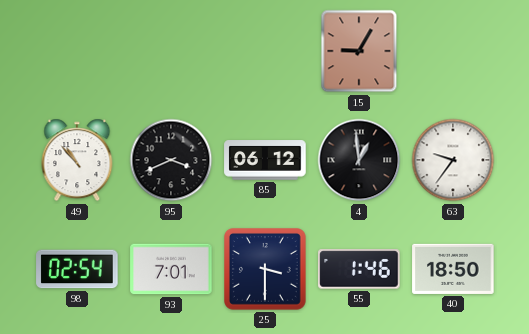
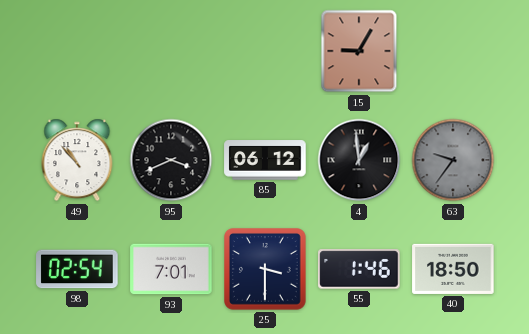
63 dial: white -> grey
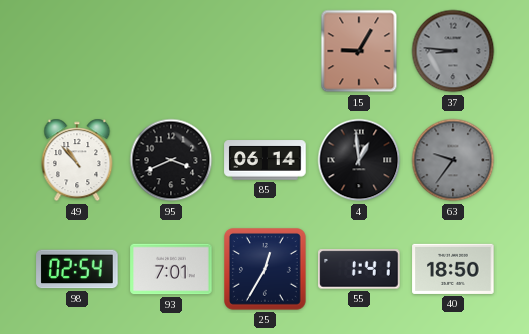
37: none -> 8:46
85: 06:12 -> 06:14
25: 3:30 -> 12:35
55: 1:46 -> 1:41
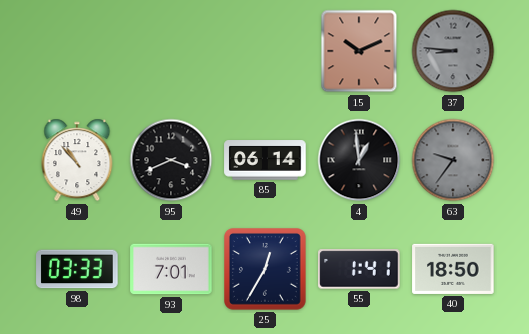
15: 9:05 -> 10:11
98: 02:54 -> 03:33
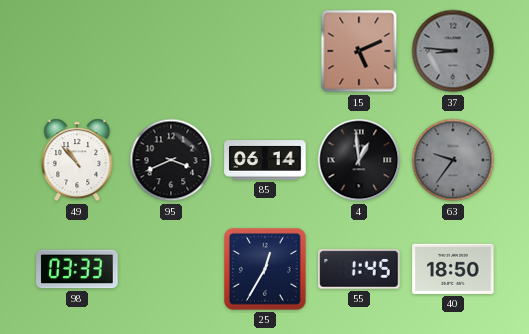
15: 10:11 -> 5:11
93: 7:01 -> none
55: 1:41 -> 1:45
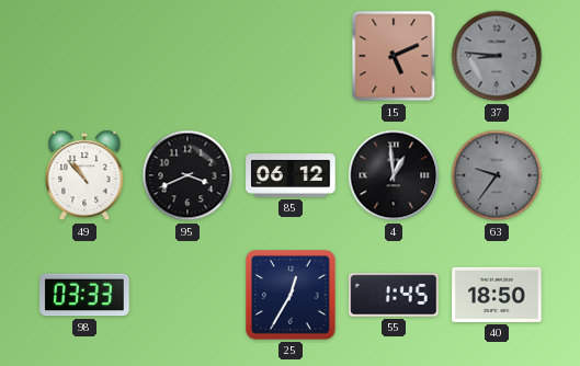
85: 06:14 -> 06:12
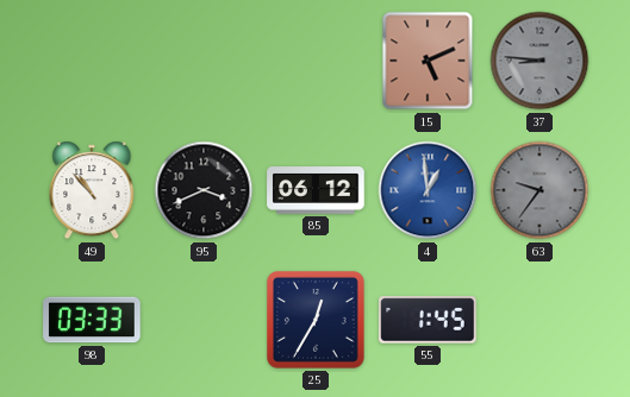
4 dial: black -> blue
40: 18:50 -> none
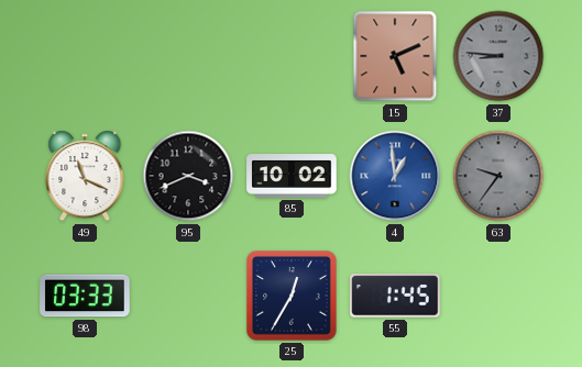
49: 10:53 -> 11:19
85: 06:12 -> 10:02
